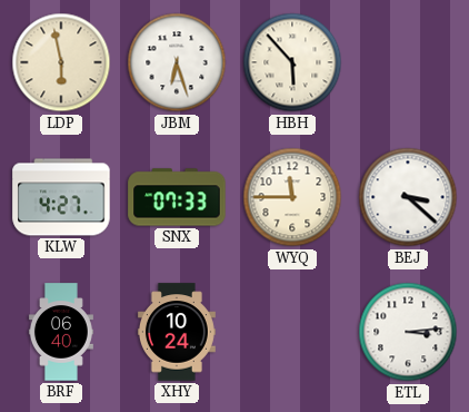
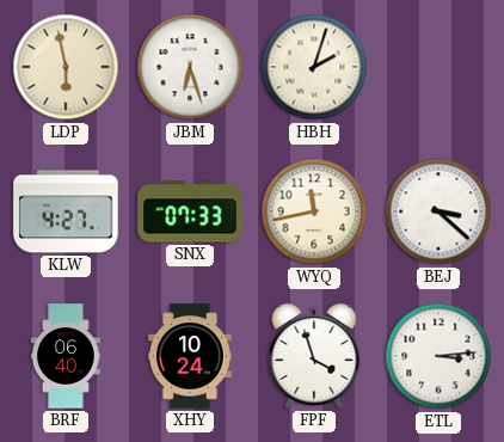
HBH: 5:53 -> 2:03
WYQ: 11:45 -> 11:43
FPF: none -> 3:57
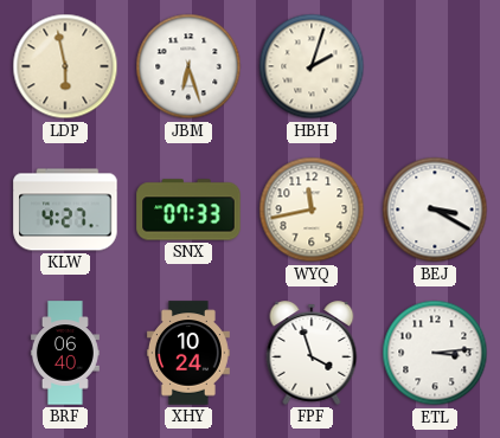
BEJ: 3:22 -> 3:20
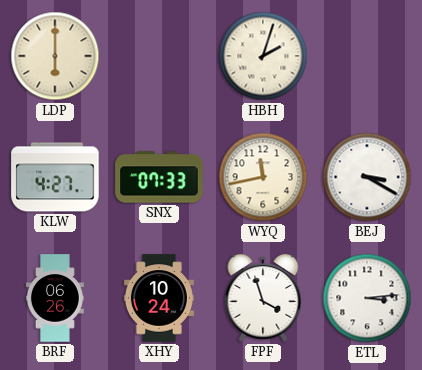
LDP: 5:58 -> 6:00
JBM: 6:27 -> none
BRF: 06:40 -> 06:26
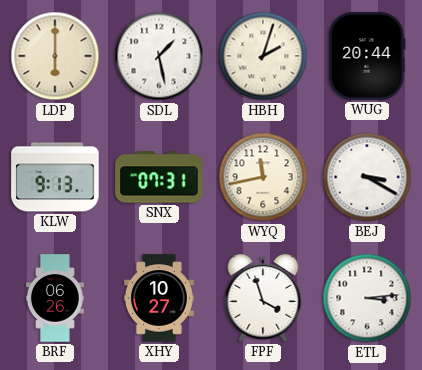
SDL: none -> 1:28
WUG: none -> 20:44
KLW: 4:27 -> 9:13
SNX: 07:33 -> 07:31
XHY: 10:24 -> 10:27
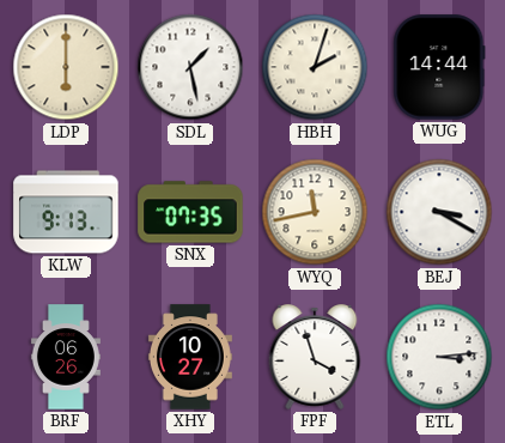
WUG: 20:44 -> 14:44
SNX: 07:31 -> 07:35
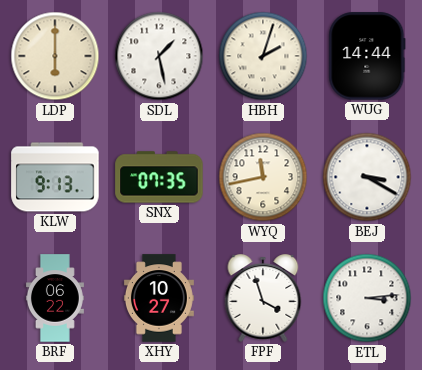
BRF: 06:26 -> 06:22
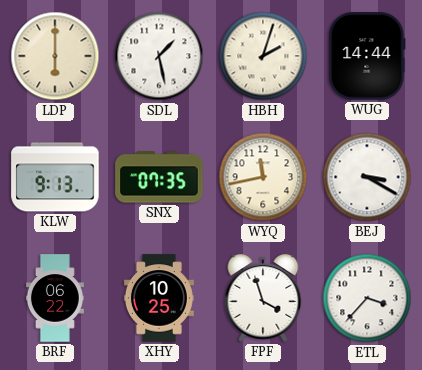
XHY: 10:27 -> 10:25
ETL: 3:14 -> 3:37
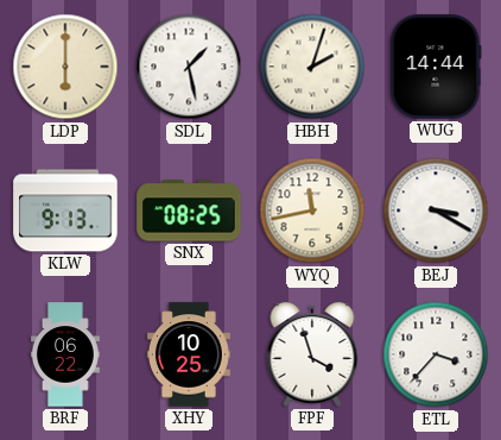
SNX: 07:35 -> 08:25
